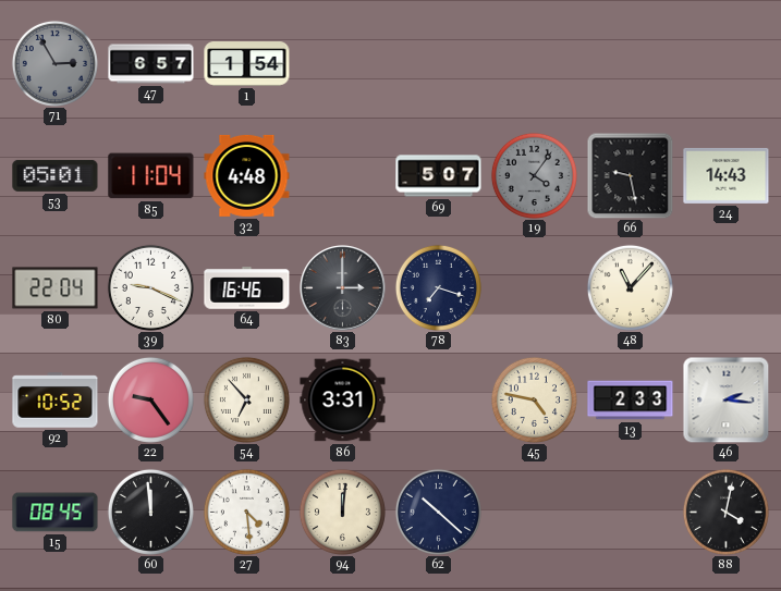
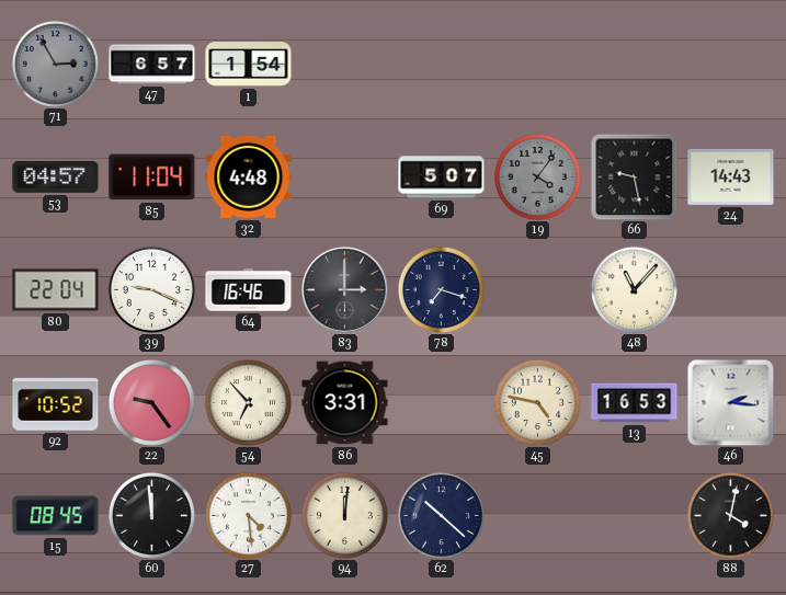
53: 05:01 -> 04:57
13: 2:33 -> 16:53
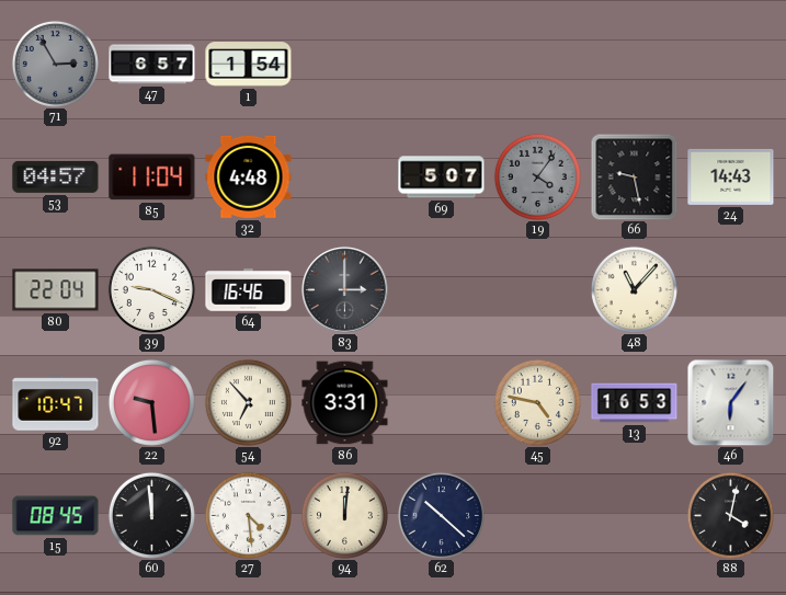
78: 7:18 -> none
92: 10:52 -> 10:47
22: 9:24 -> 9:29
46: 2:16 -> 6:06
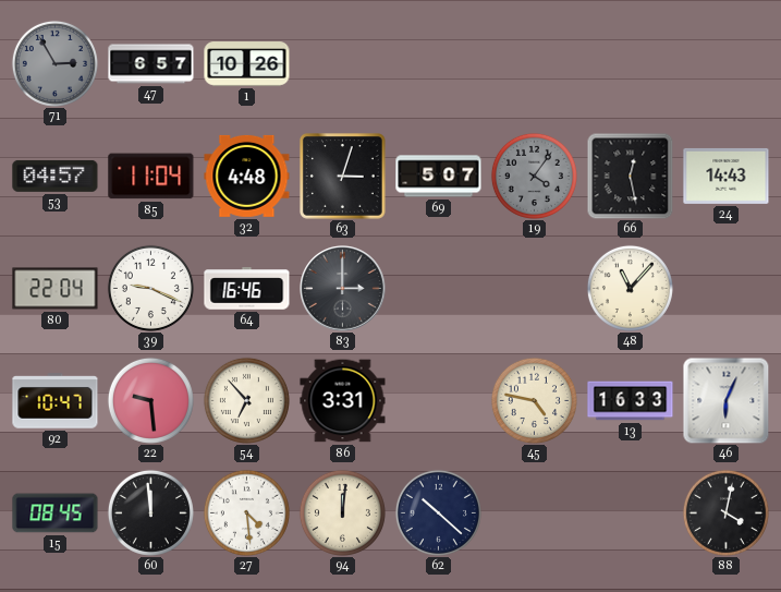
1: 1:54 -> 10:26
63: none -> 3:03
66: 9:28 -> 12:28
13: 16:53 -> 16:33
46: 6:06 -> 6:04
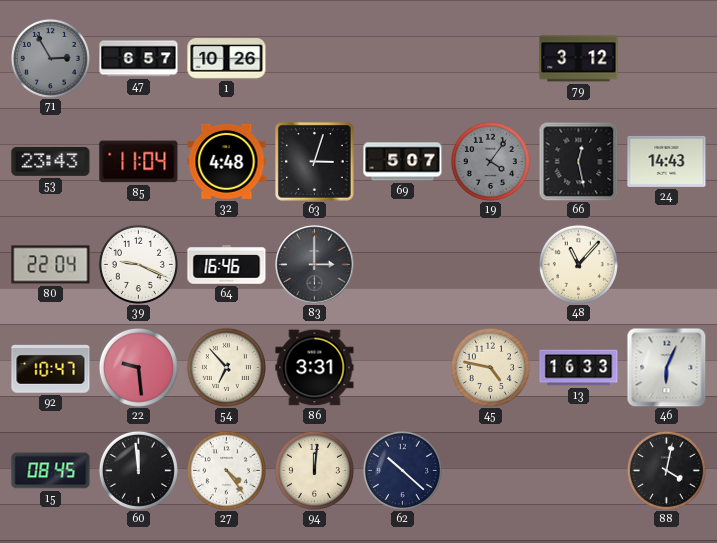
79: none -> 3:12
53: 04:57 -> 23:43
27: 4:29 -> 4:24
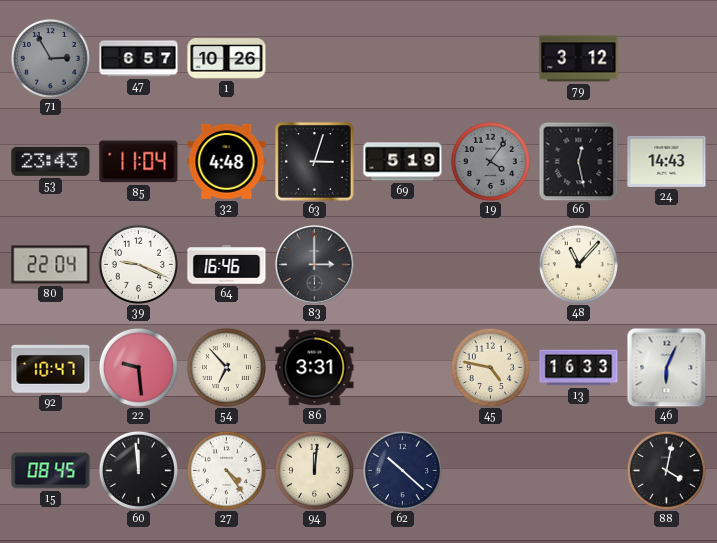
69: 5:07 -> 5:19
